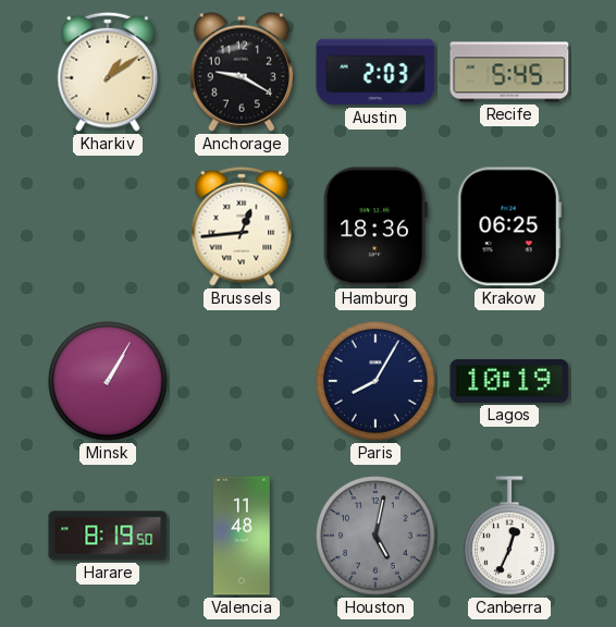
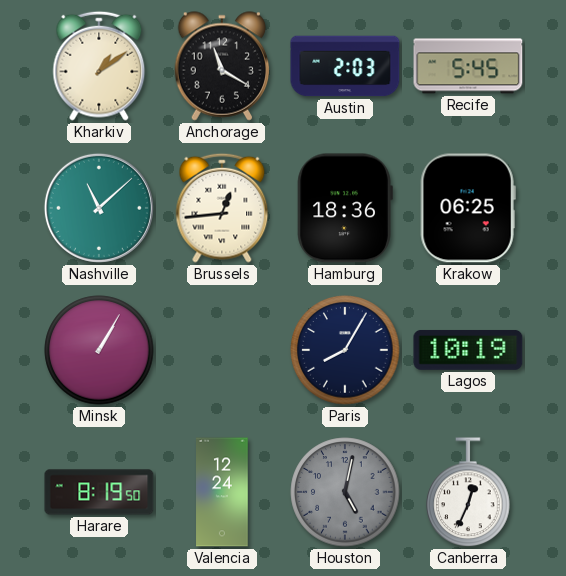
Anchorage: 9:20 -> 11:20
Nashville: none -> 11:08
Valencia: 11:48 -> 12:24
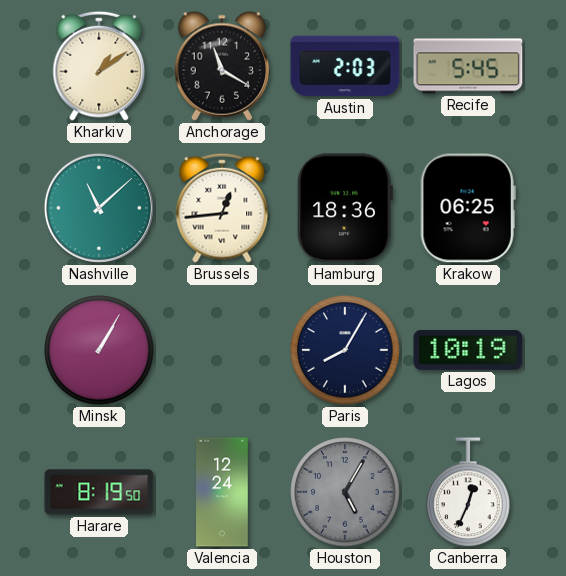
Houston: 5:02 -> 5:05
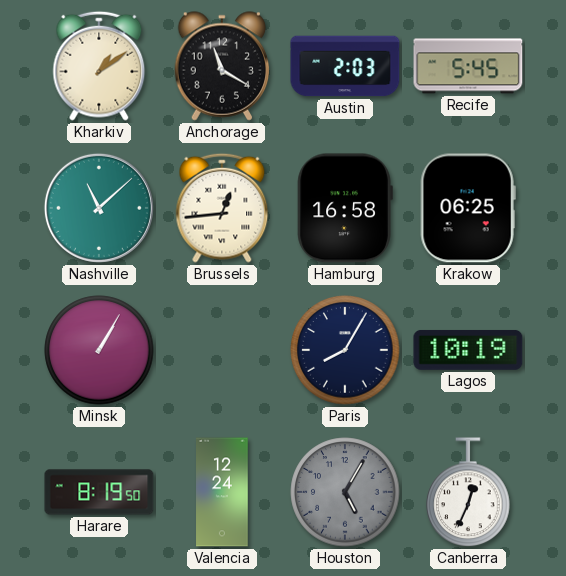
Hamburg: 18:36 -> 16:58
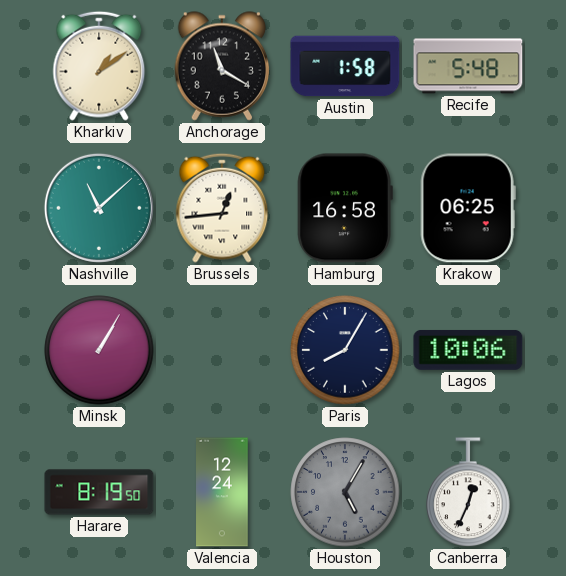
Austin: 2:03 -> 1:58
Recife: 5:45 -> 5:48
Lagos: 10:19 -> 10:06
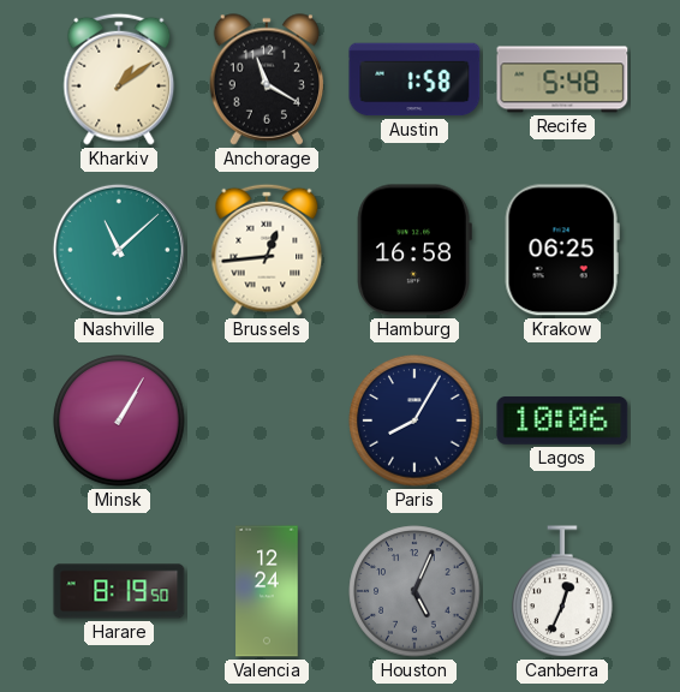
Houston: 5:05 -> 5:04
